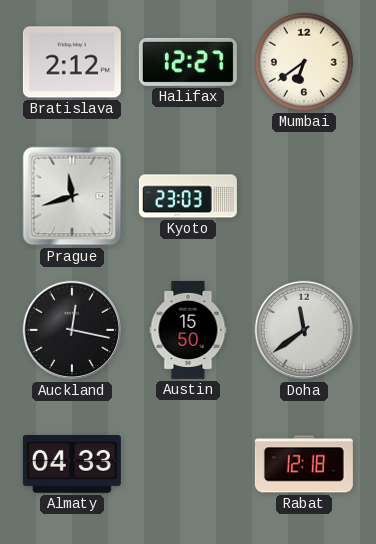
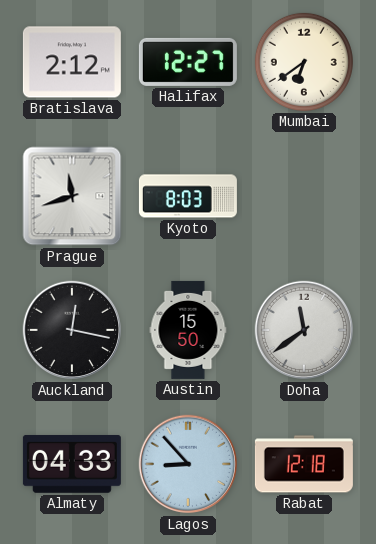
Kyoto: 23:03 -> 8:03
Lagos: none -> 8:53
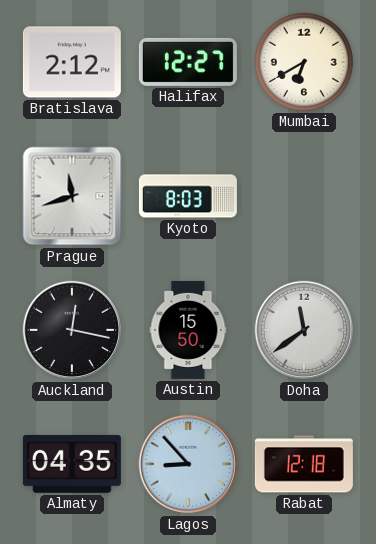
Mumbai: 6:39 -> 6:40
Almaty: 04:33 -> 04:35
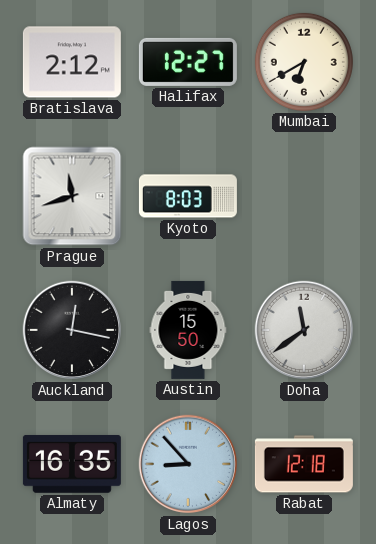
Almaty: 04:35 -> 16:35
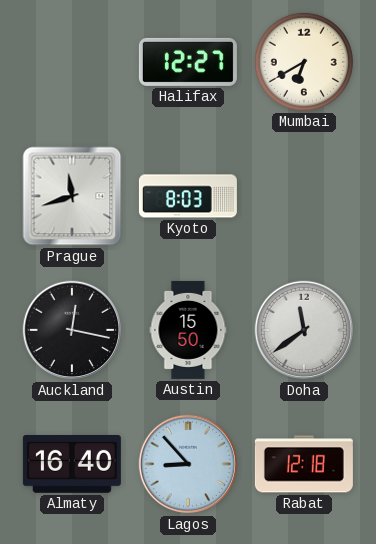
Bratislava: 2:12 -> none
Almaty: 16:35 -> 16:40
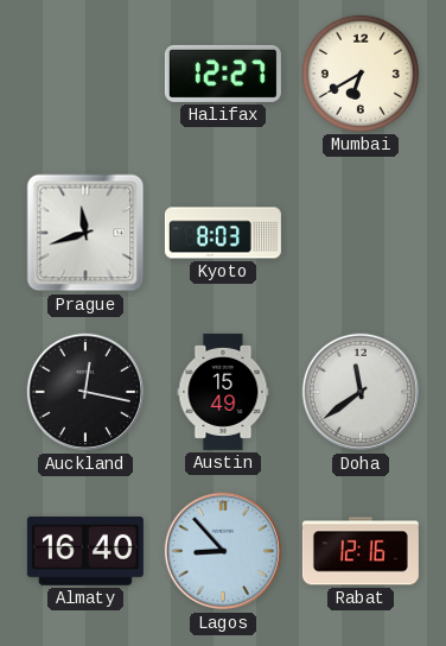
Austin: 15:50 -> 15:49
Rabat: 12:18 -> 12:16
